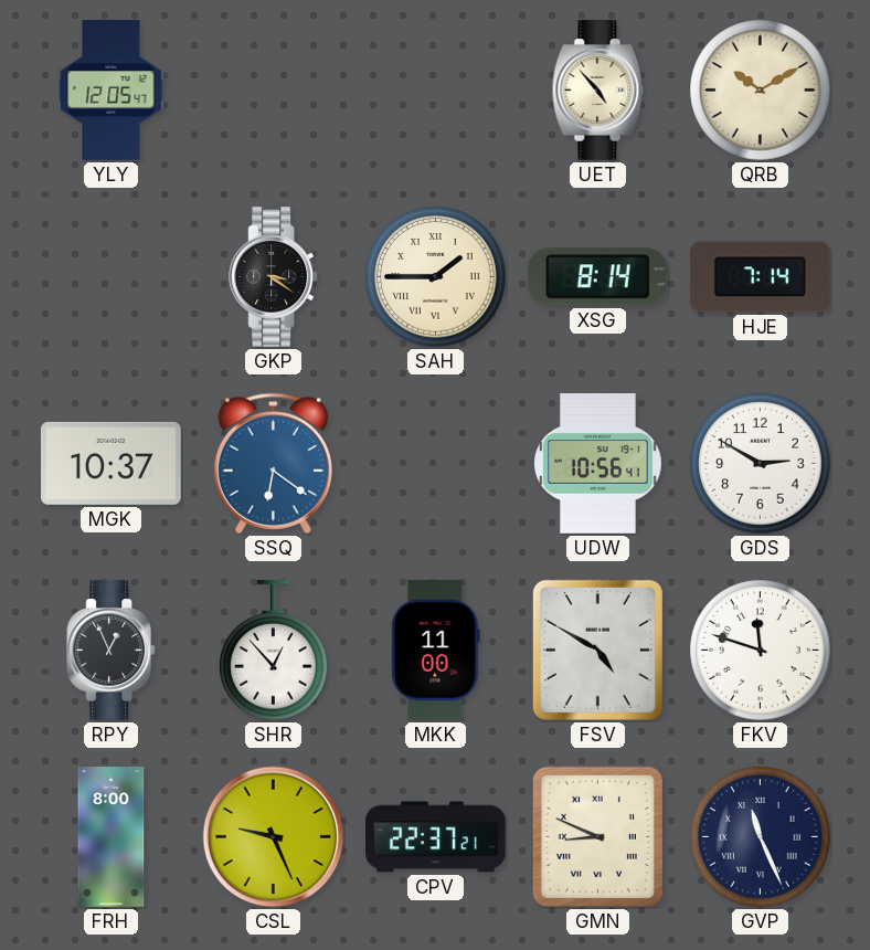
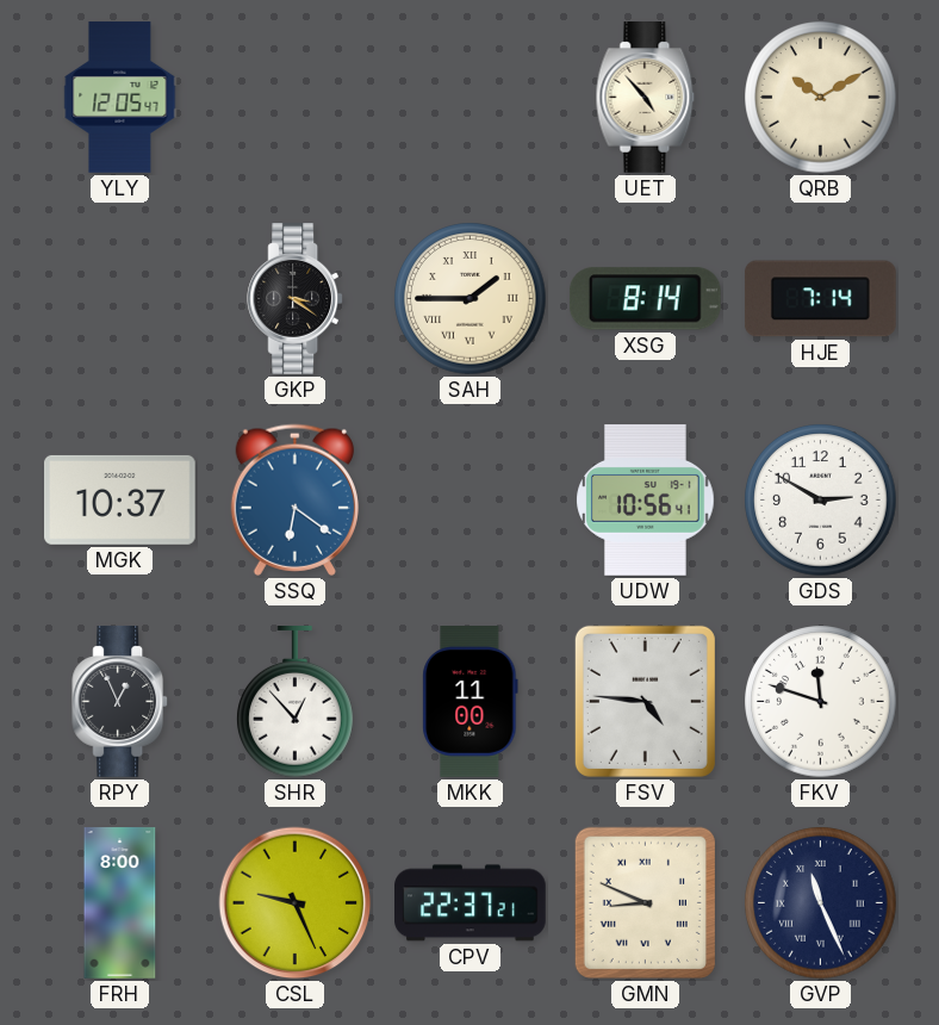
FSV: 4:50 -> 4:46
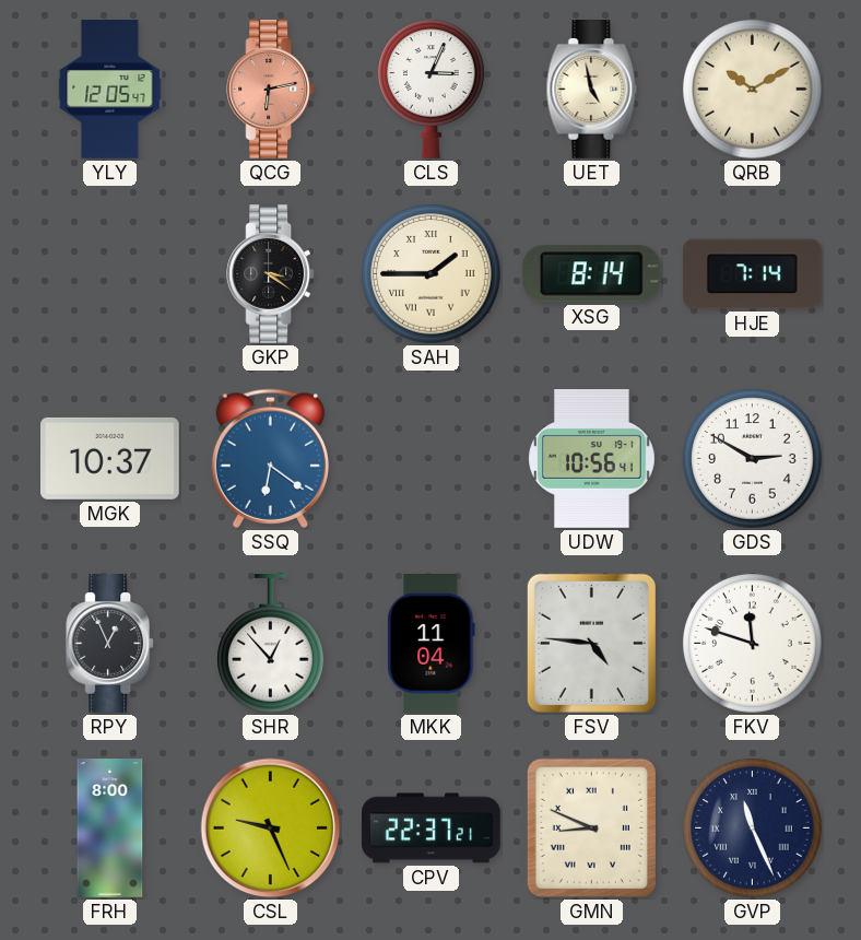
QCG: none -> 6:13
CLS: none -> 3:04
UET: 4:53 -> 4:58
MKK: 11:00 -> 11:04
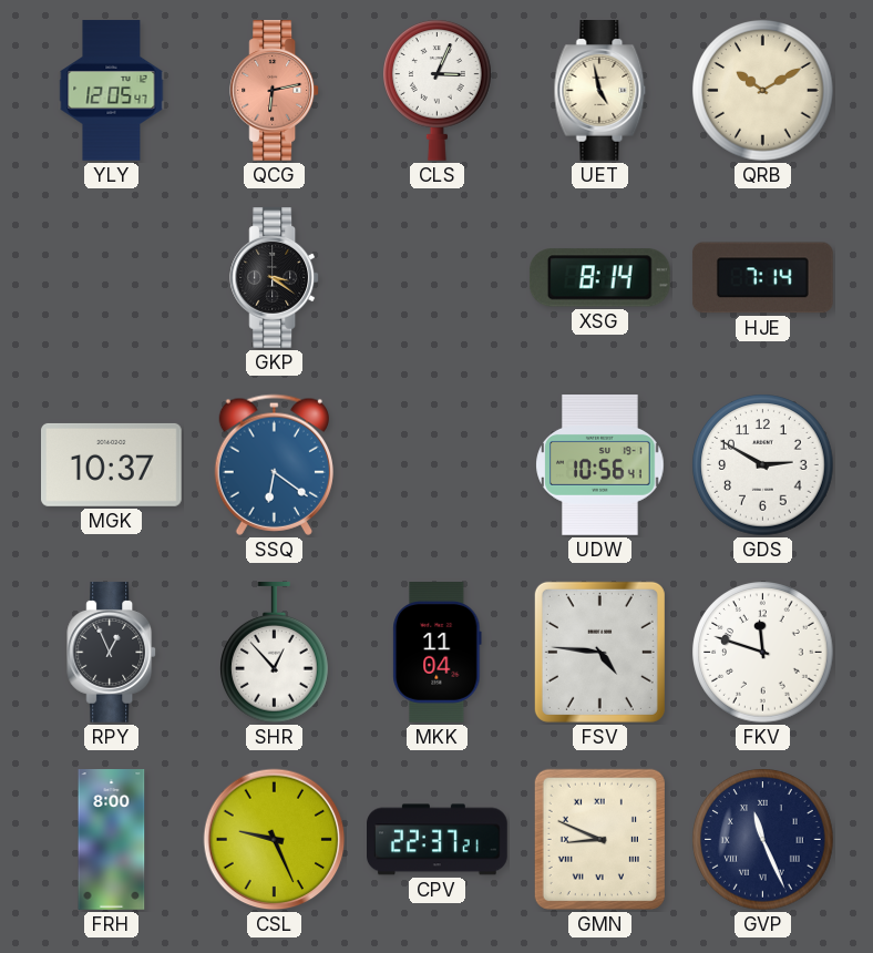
SAH: 1:45 -> none
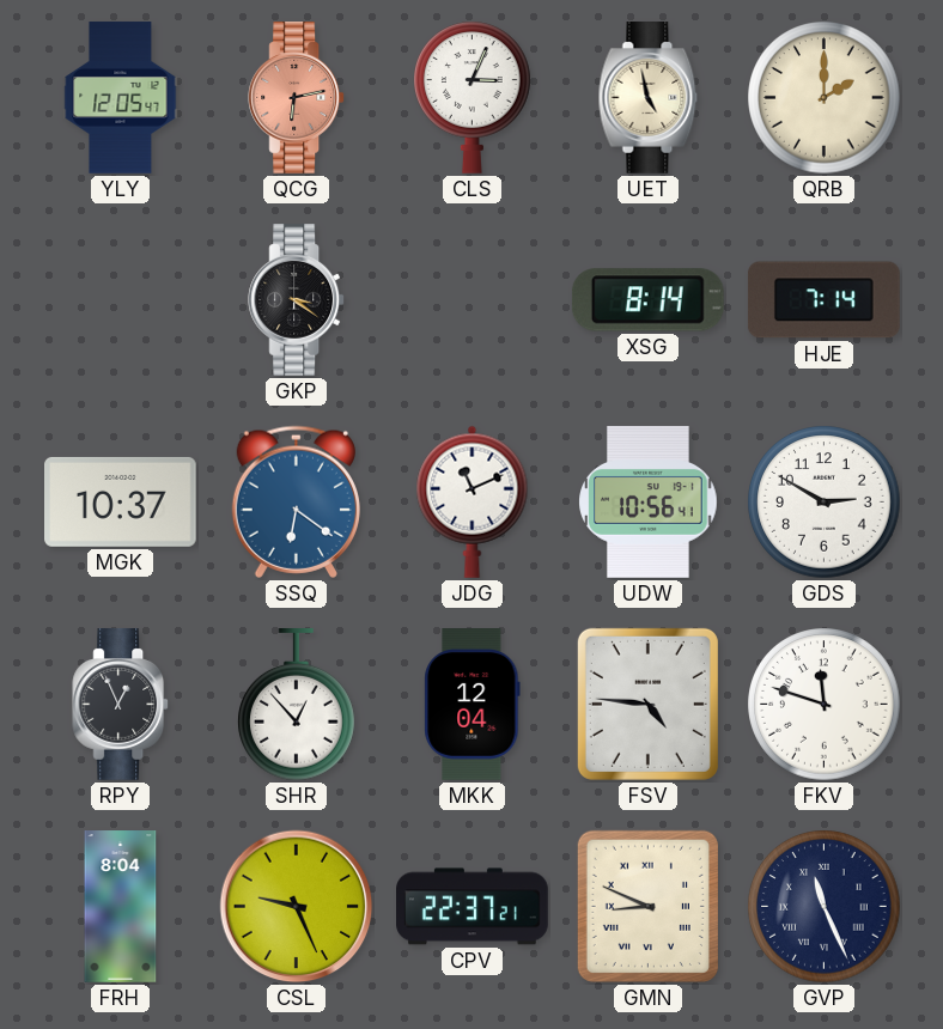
QRB: 10:10 -> 2:00
JDG: none -> 11:11
MKK: 11:04 -> 12:04
FRH: 8:00 -> 8:04
